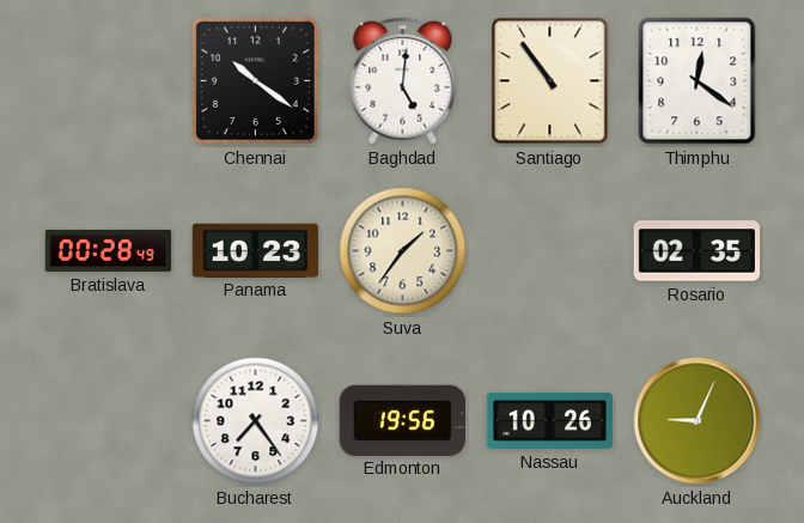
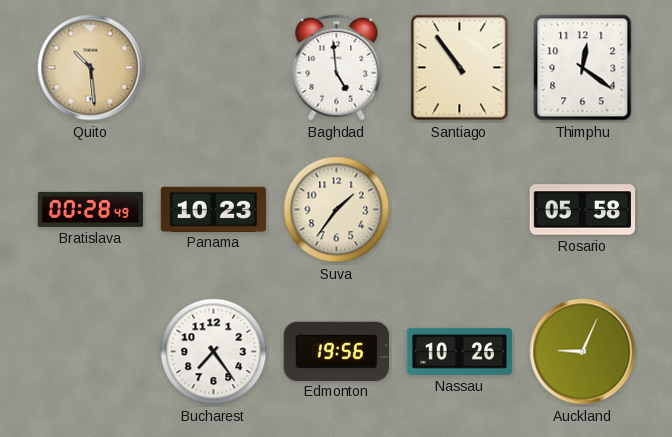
Quito: none -> 10:29
Chennai: 10:21 -> none
Baghdad: 5:01 -> 4:59
Rosario: 02:35 -> 05:58
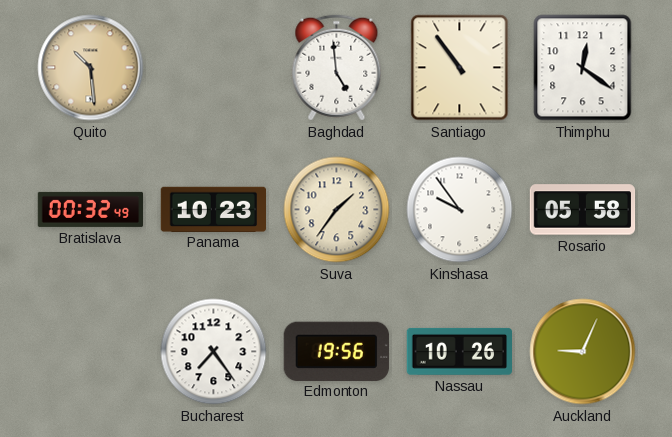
Bratislava: 00:28 -> 00:32
Kinshasa: none -> 9:54
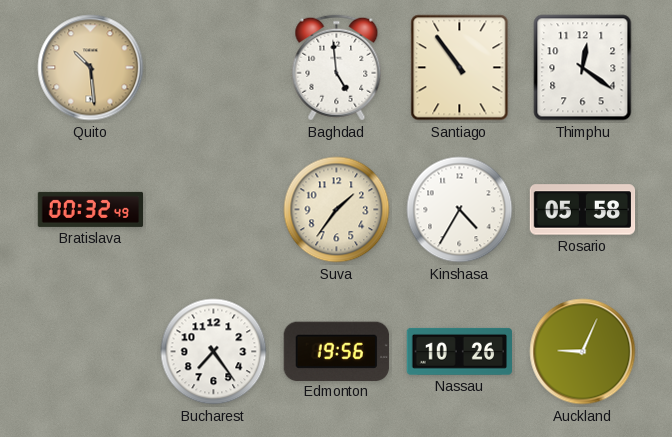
Panama: 10:23 -> none
Kinshasa: 9:54 -> 4:35
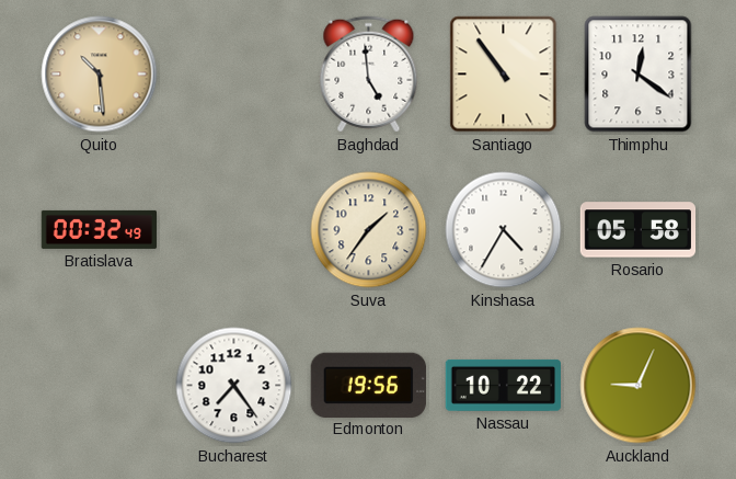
Nassau: 10:26 -> 10:22
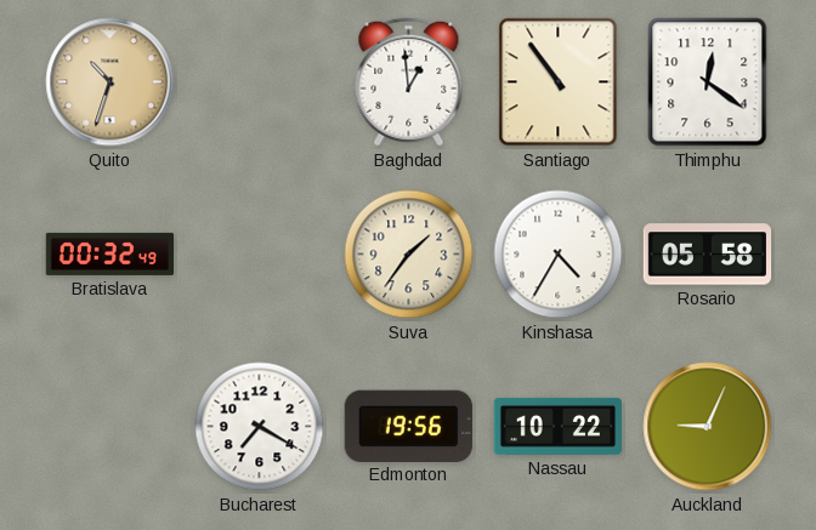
Quito: 10:29 -> 10:33
Baghdad: 4:59 -> 12:59
Bucharest: 7:24 -> 7:20
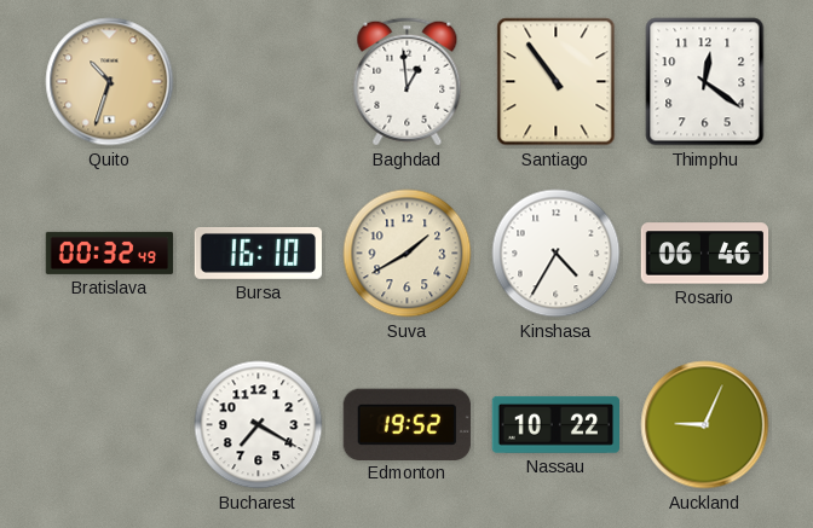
Bursa: none -> 16:10
Suva: 1:36 -> 1:40
Rosario: 05:58 -> 06:46
Edmonton: 19:56 -> 19:52
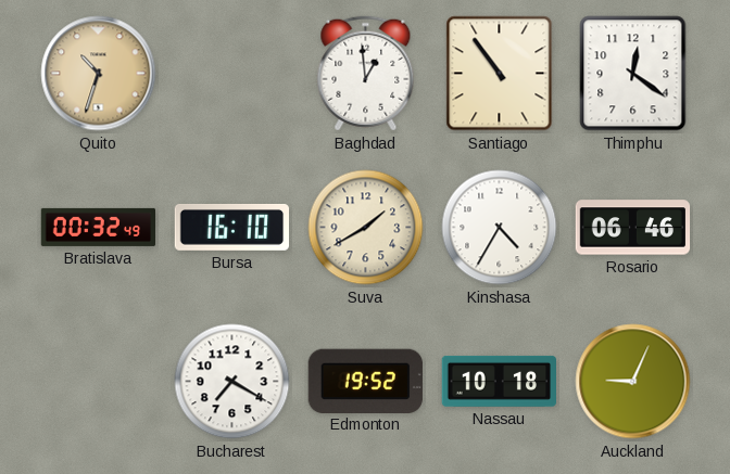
Nassau: 10:22 -> 10:18
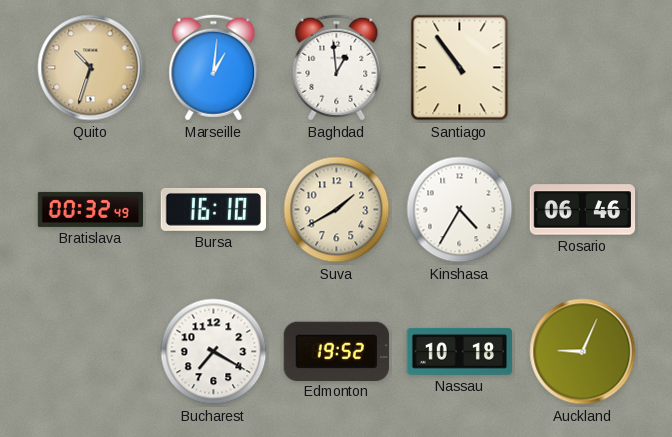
Marseille: none -> 1:01
Thimphu: 12:21 -> none
